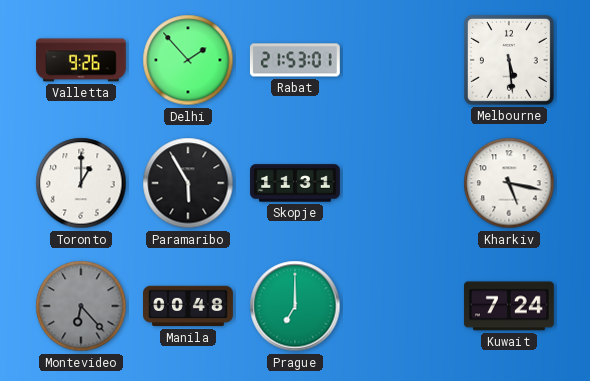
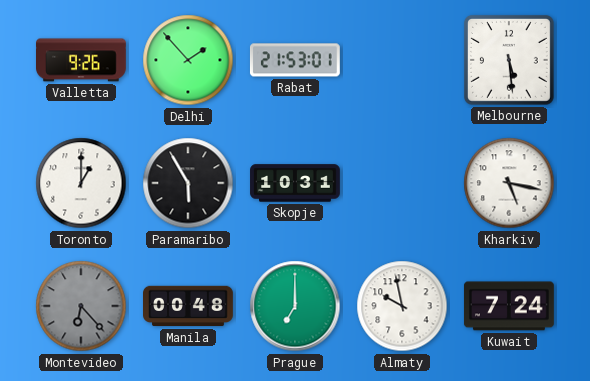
Skopje: 11:31 -> 10:31
Almaty: none -> 9:58
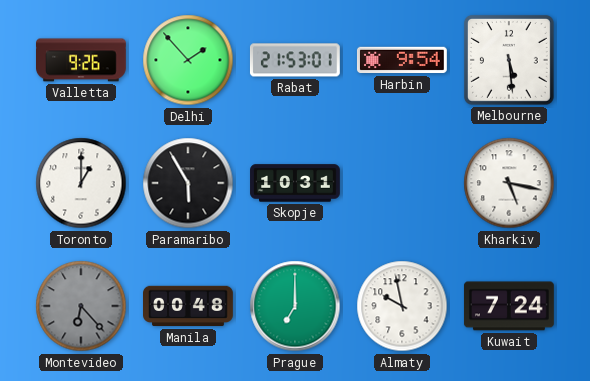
Harbin: none -> 9:54
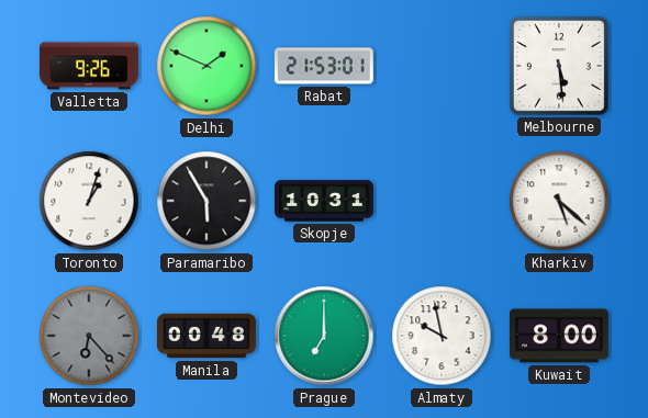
Delhi: 1:53 -> 1:49
Harbin: 9:54 -> none
Toronto: 1:00 -> 1:03
Kharkiv: 5:17 -> 5:22
Kuwait: 7:24 -> 8:00
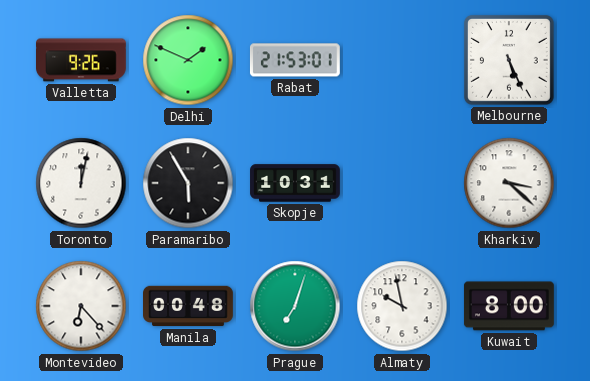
Melbourne: 5:29 -> 5:26
Toronto: 1:03 -> 12:02
Kharkiv: 5:22 -> 3:22
Montevideo dial: grey -> white
Prague: 7:00 -> 7:03
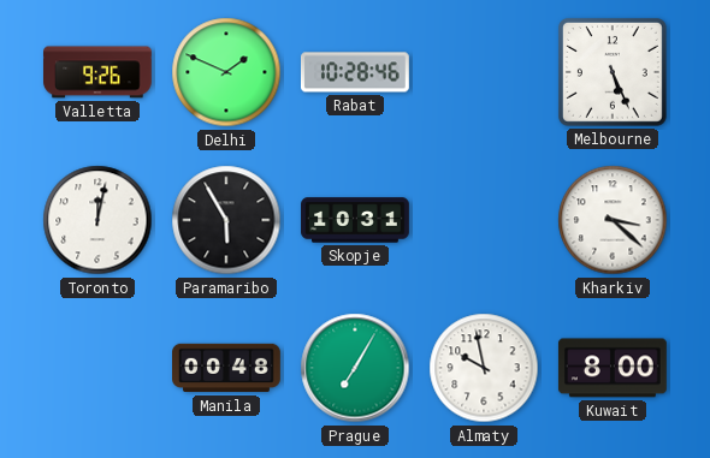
Rabat: 21:53 -> 10:28
Montevideo: 6:23 -> none
Prague: 7:03 -> 7:05
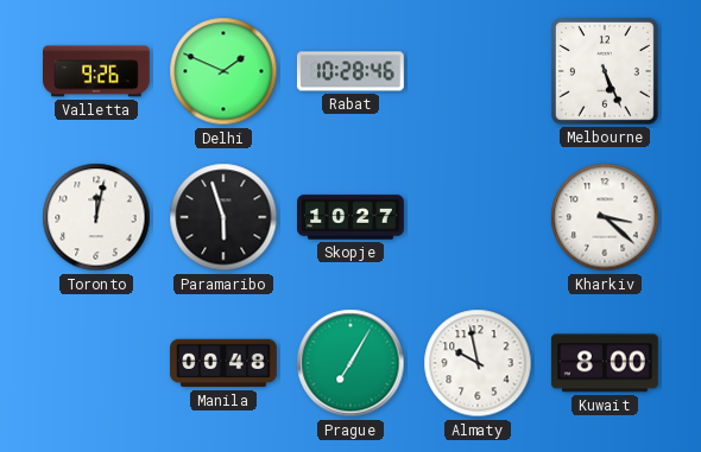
Paramaribo: 5:55 -> 5:57
Skopje: 10:31 -> 10:27
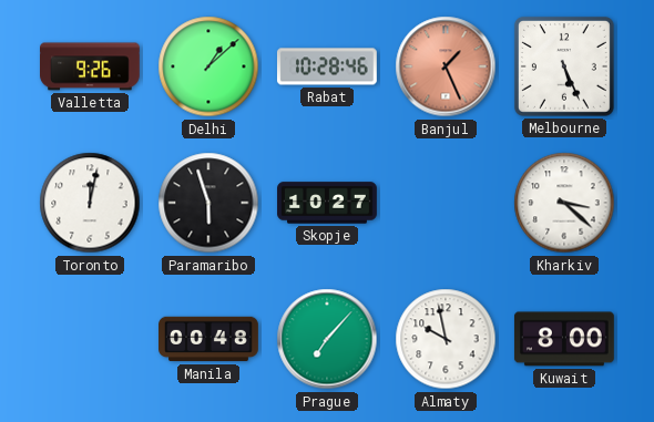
Delhi: 1:49 -> 1:08
Banjul: none -> 1:26
Prague: 7:05 -> 7:07
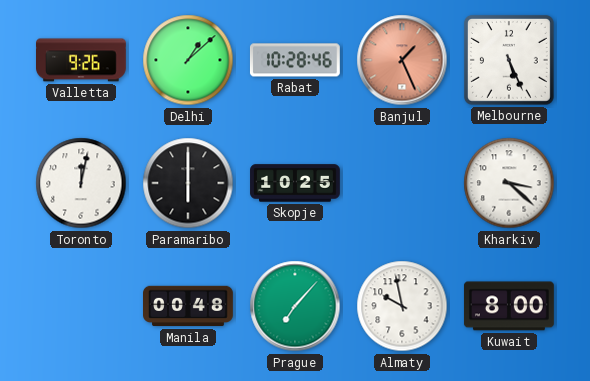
Paramaribo: 5:57 -> 6:00
Skopje: 10:27 -> 10:25
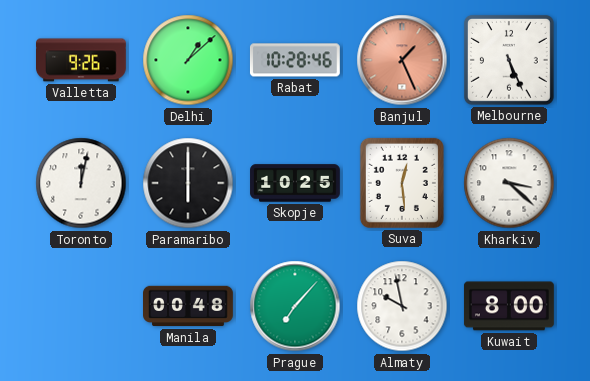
Suva: none -> 12:29
